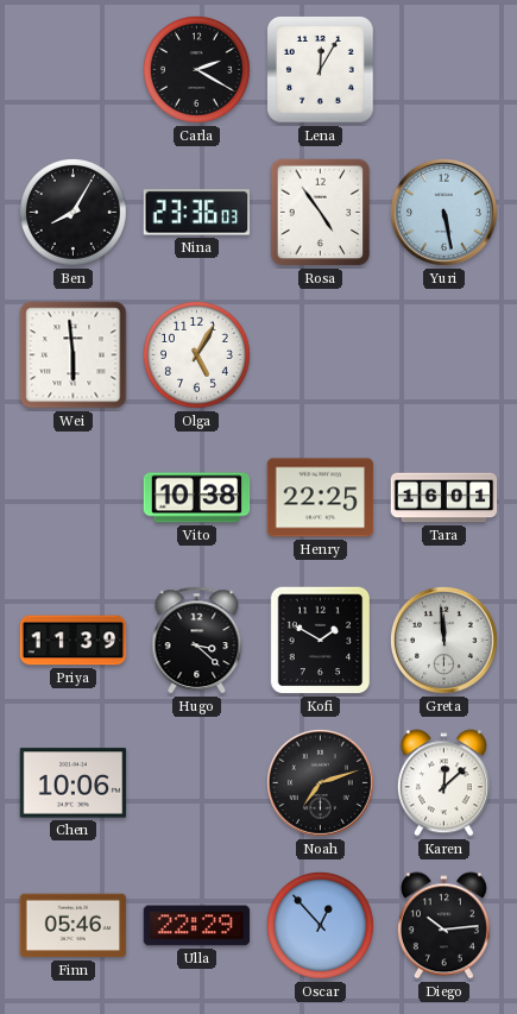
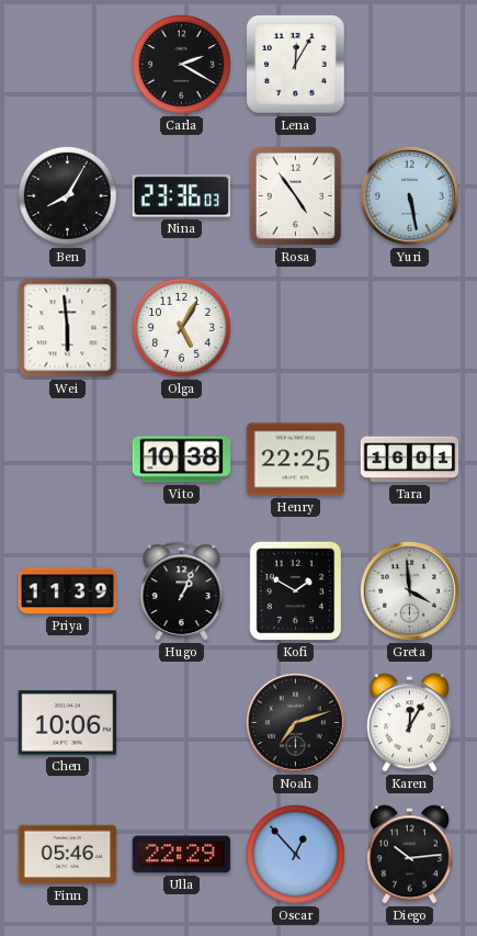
Hugo: 3:22 -> 1:04
Greta: 11:59 -> 3:59
Karen: 12:08 -> 12:05
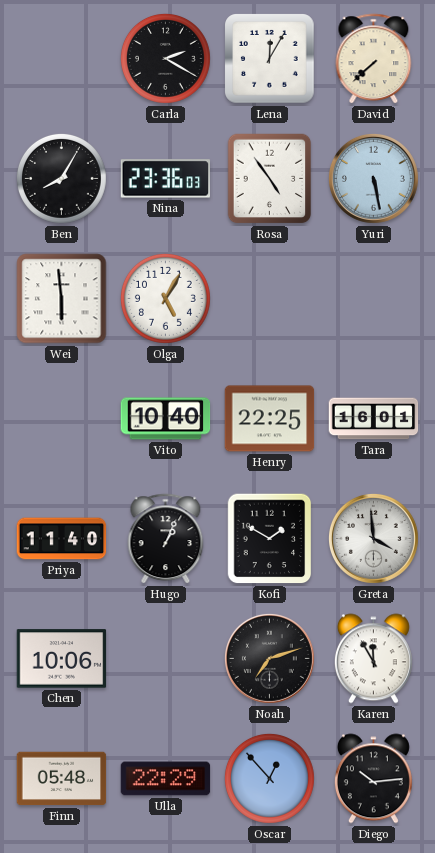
David: none -> 7:38
Vito: 10:38 -> 10:40
Priya: 11:39 -> 11:40
Karen: 12:05 -> 11:55
Finn: 05:46 -> 05:48
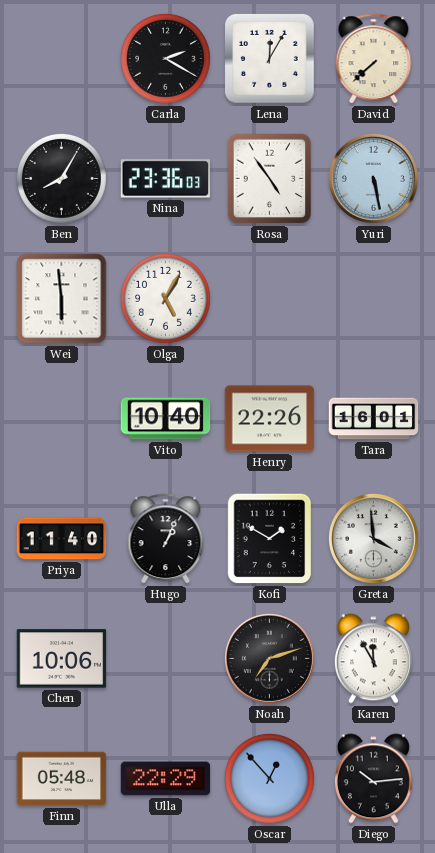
Henry: 22:25 -> 22:26
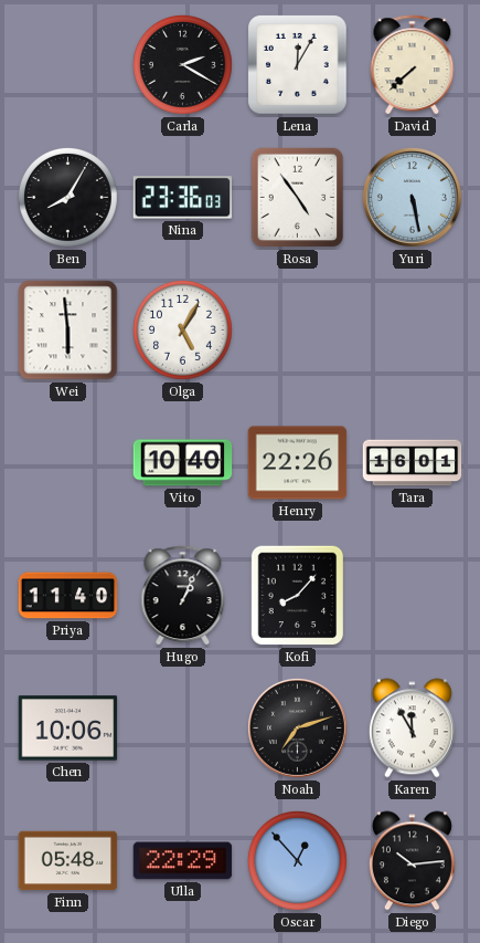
Kofi: 1:50 -> 8:07
Greta: 3:59 -> none
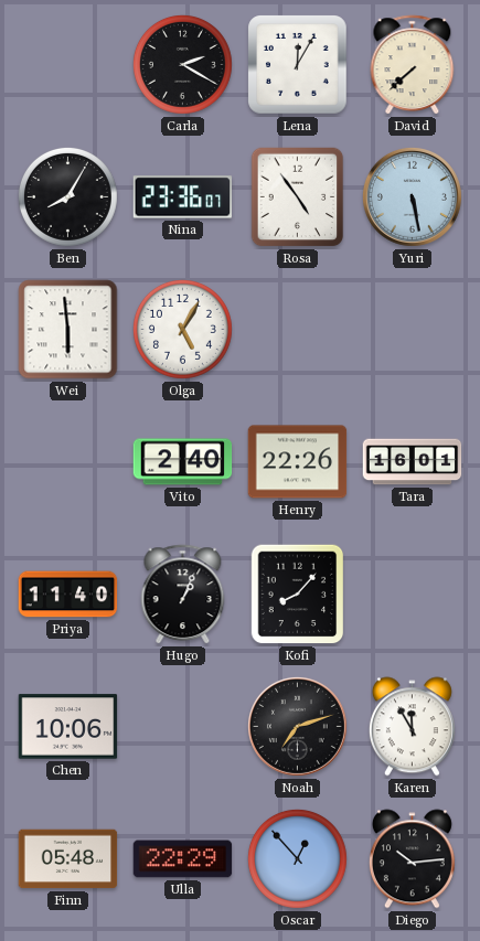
Nina: 23:36:03 -> 23:36:07
Vito: 10:40 -> 2:40
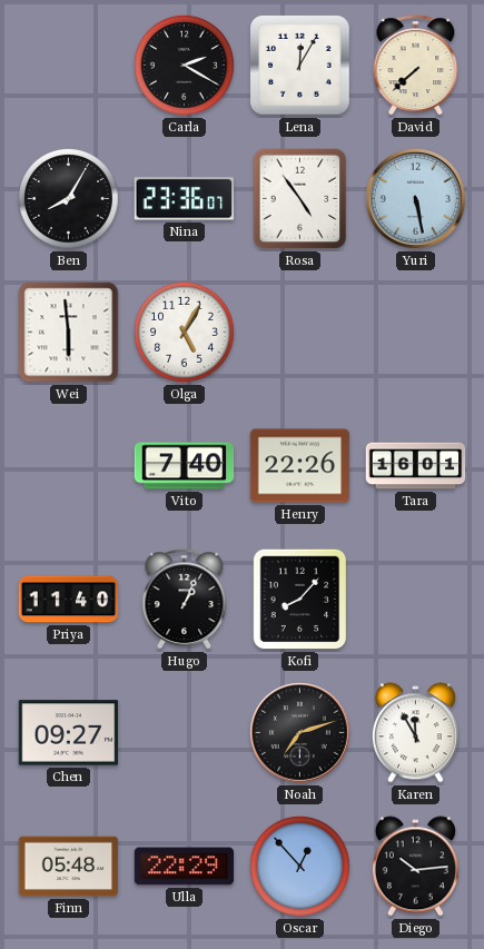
Vito: 2:40 -> 7:40
Chen: 10:06 -> 09:27
